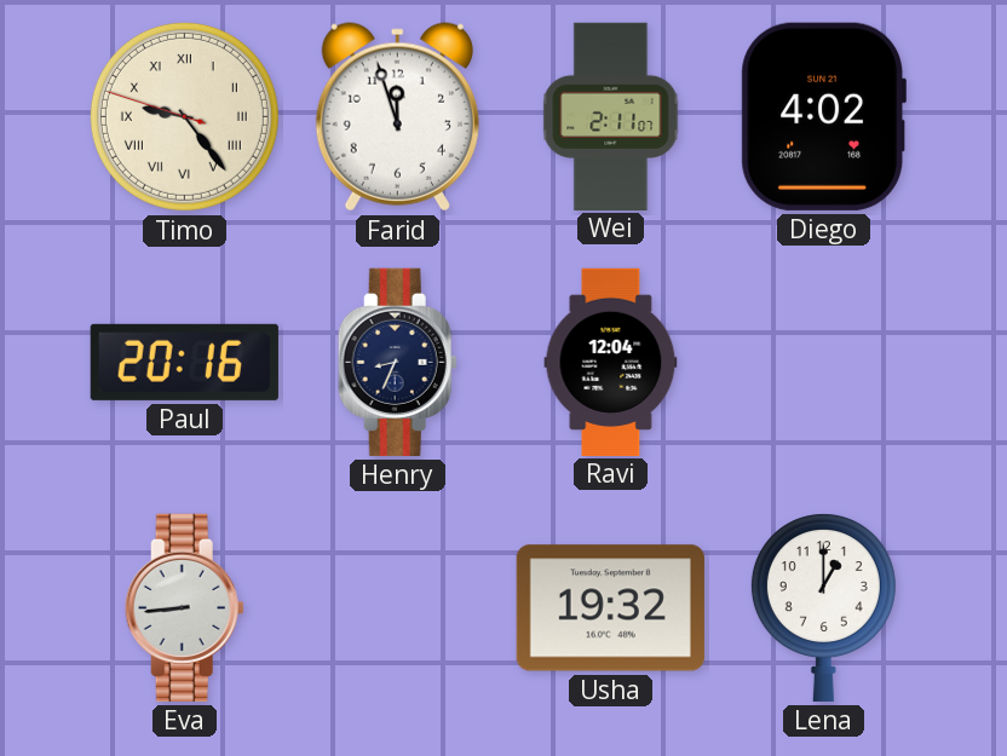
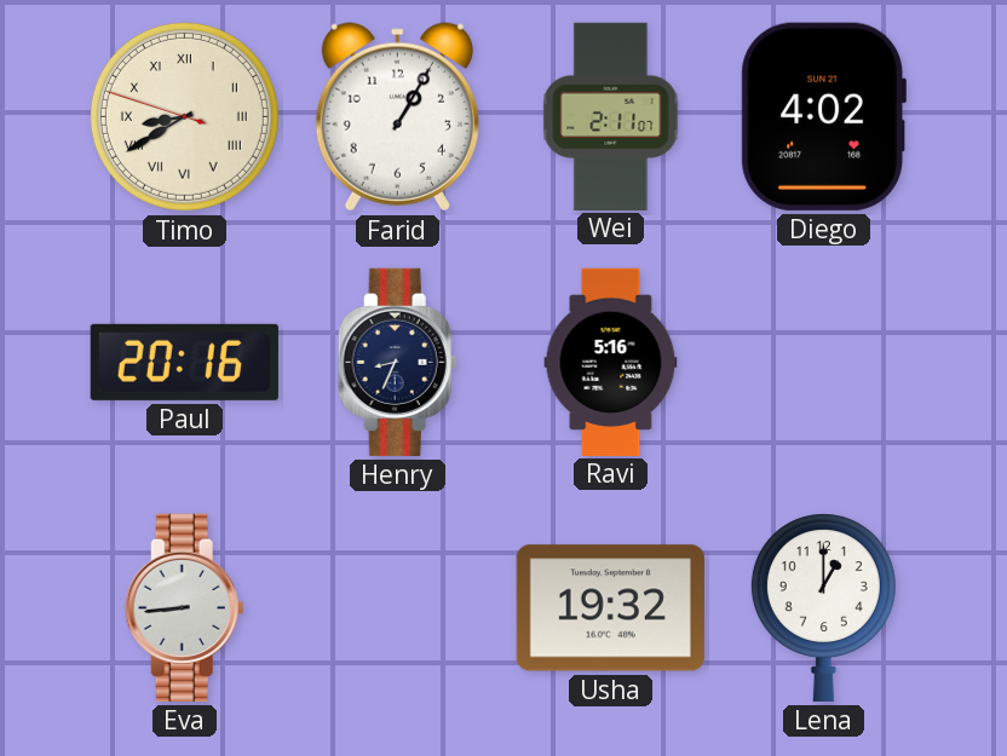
Timo: 9:23 -> 8:39
Farid: 11:57 -> 1:05
Ravi: 12:04 -> 5:16
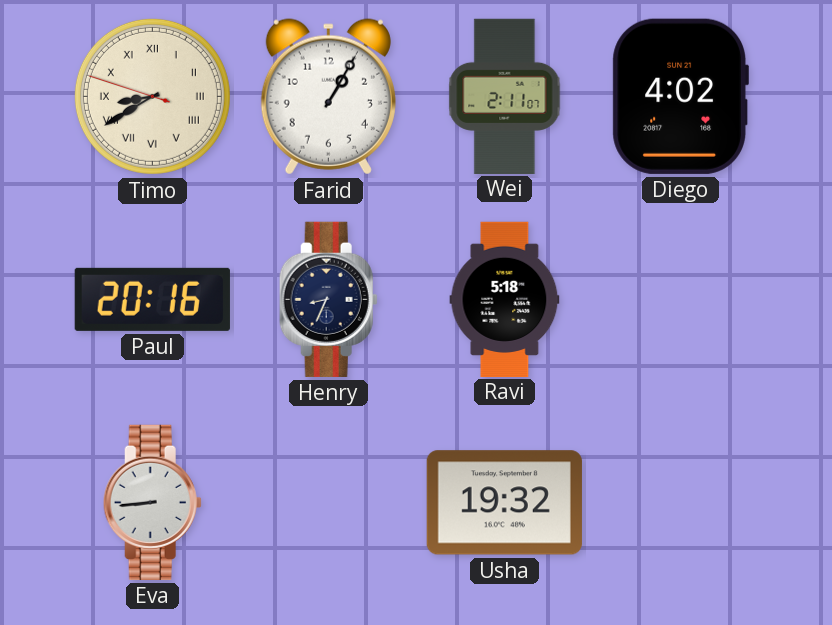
Ravi: 5:16 -> 5:18
Lena: 1:00 -> none
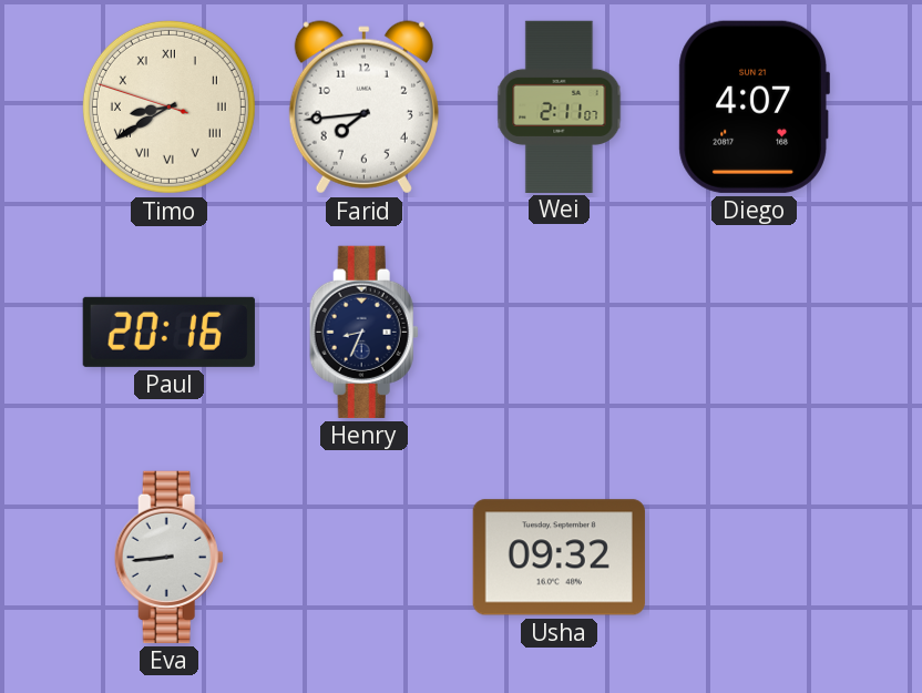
Farid: 1:05 -> 7:44
Diego: 4:02 -> 4:07
Ravi: 5:18 -> none
Usha: 19:32 -> 09:32
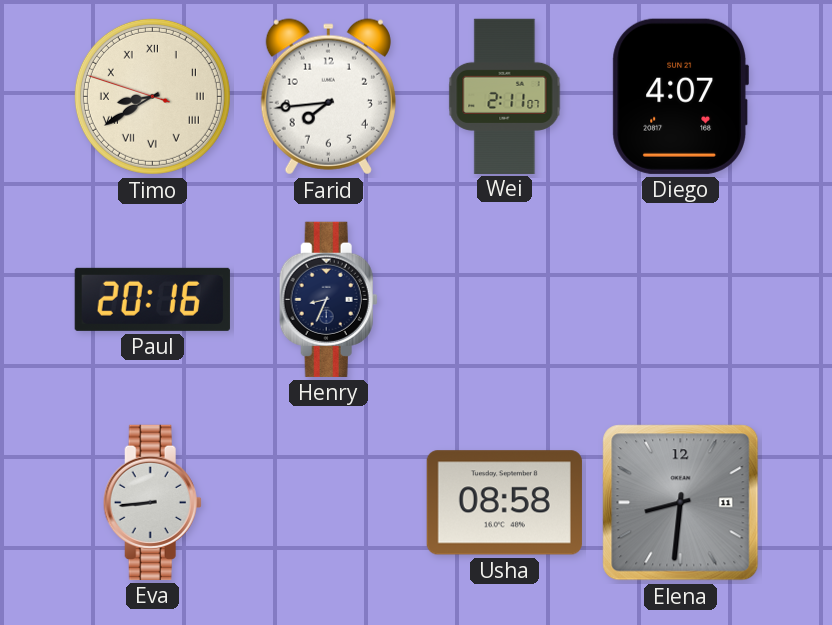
Usha: 09:32 -> 08:58
Elena: none -> 8:31
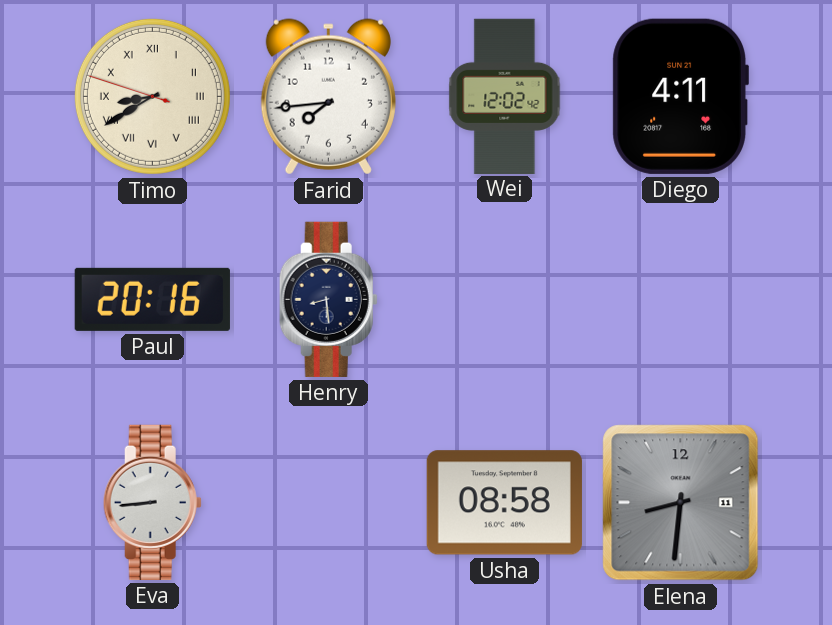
Wei: 2:11 -> 12:02
Diego: 4:07 -> 4:11
Henry: 8:34 -> 8:29
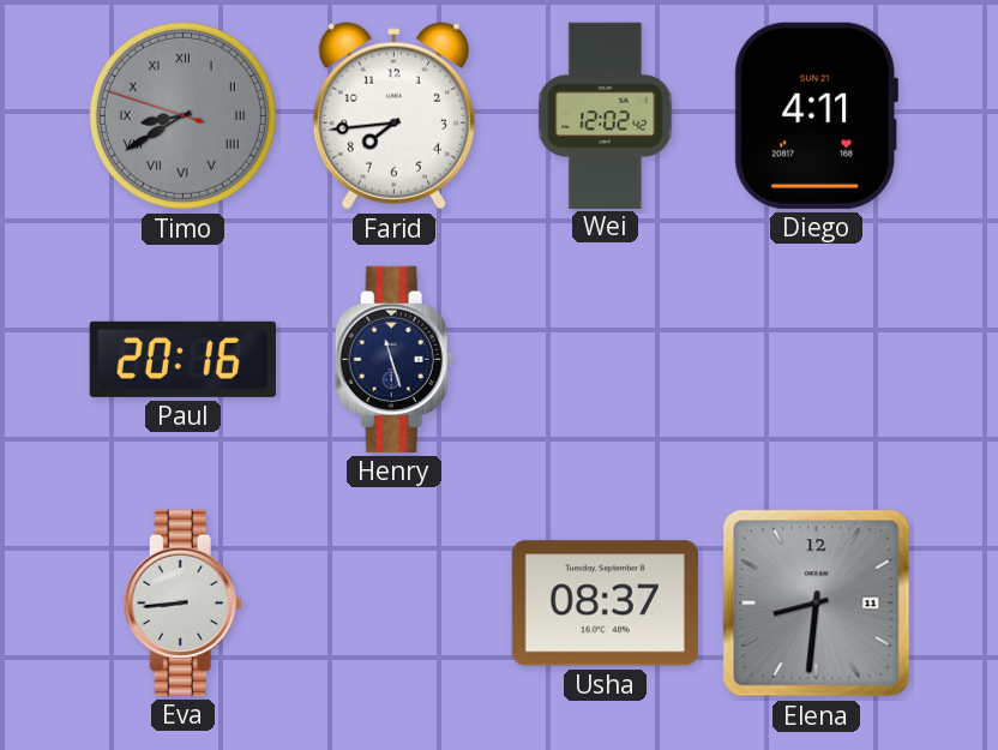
Timo dial: cream -> grey
Henry: 8:29 -> 11:27
Usha: 08:58 -> 08:37
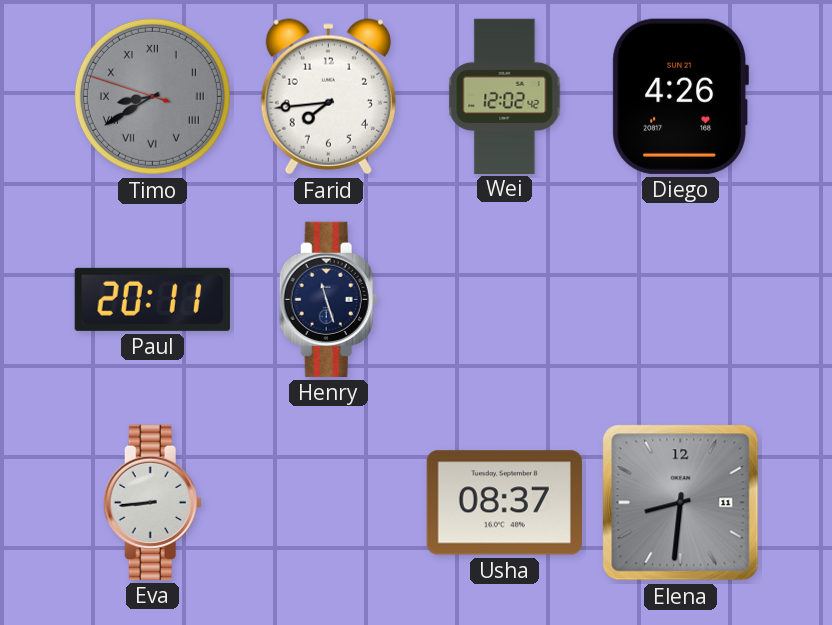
Diego: 4:11 -> 4:26
Paul: 20:16 -> 20:11
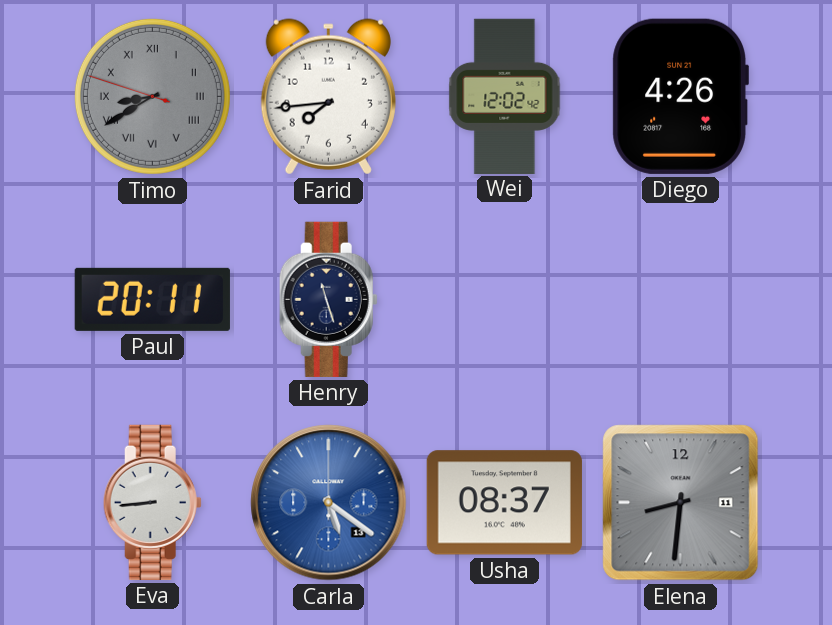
Carla: none -> 5:21
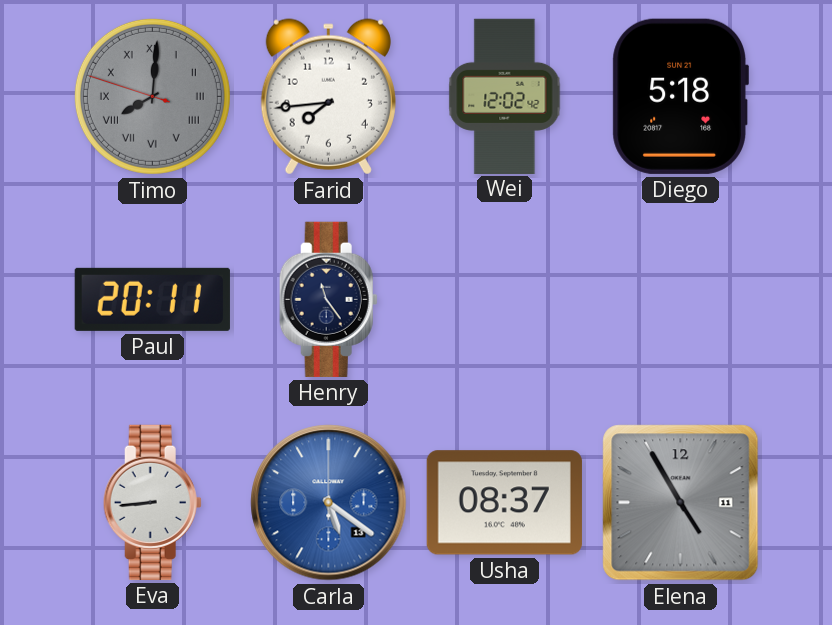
Timo: 8:39 -> 8:00
Diego: 4:26 -> 5:18
Henry: 11:27 -> 11:24
Elena: 8:31 -> 4:55
